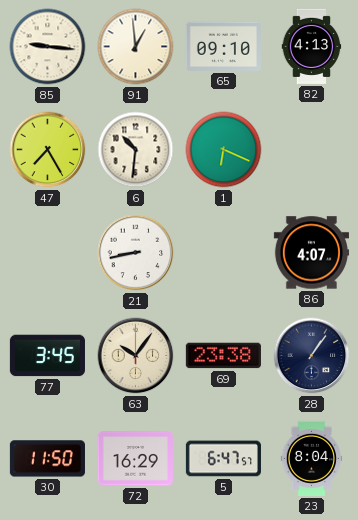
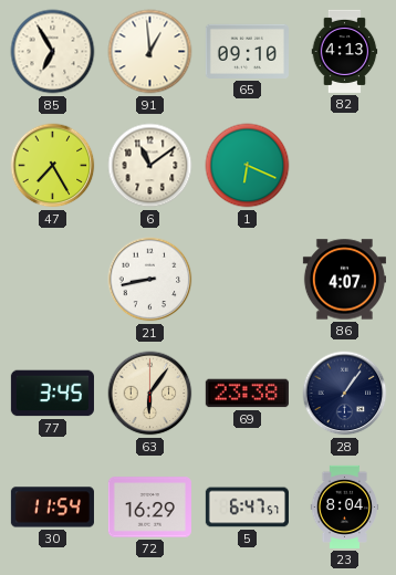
85: 9:16 -> 6:55
6: 10:31 -> 11:09
63: 10:06 -> 6:06
30: 11:50 -> 11:54
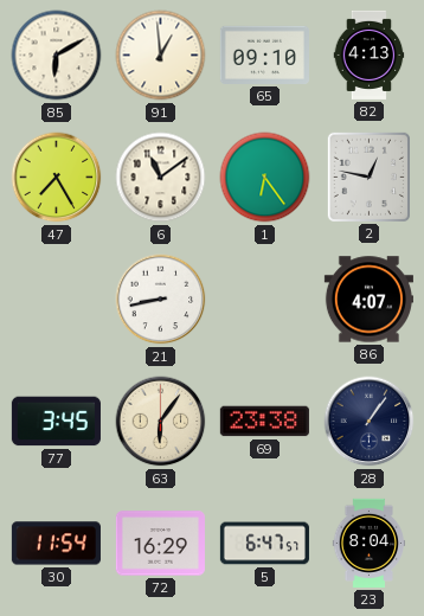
85: 6:55 -> 6:10
1: 6:19 -> 6:24
2: none -> 12:47
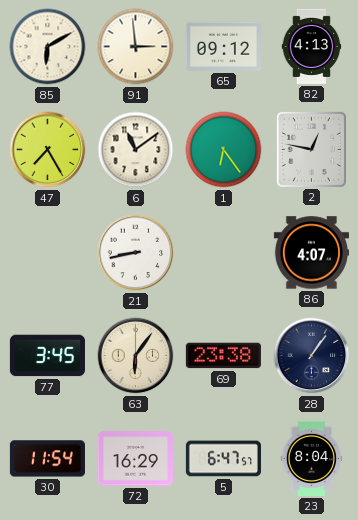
91: 12:59 -> 2:59
65: 09:10 -> 09:12
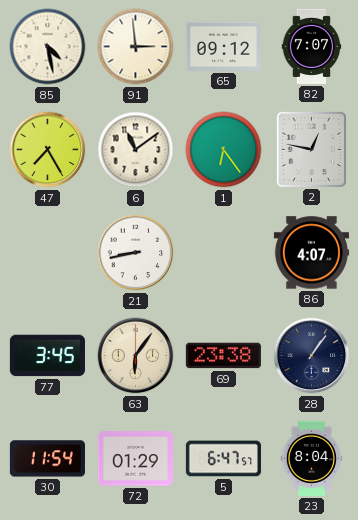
85: 6:10 -> 4:28
82: 4:13 -> 7:07
72: 16:29 -> 01:29
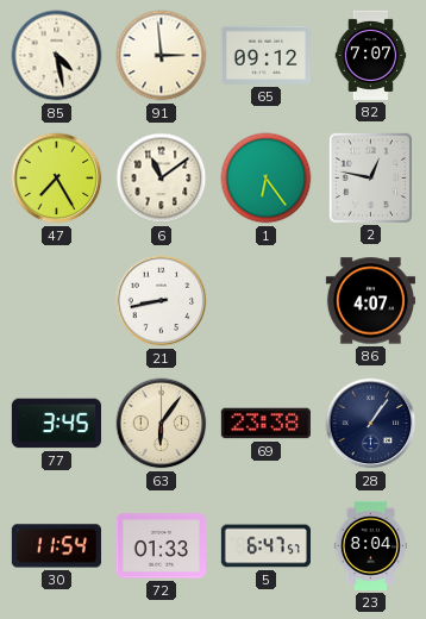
72: 01:29 -> 01:33
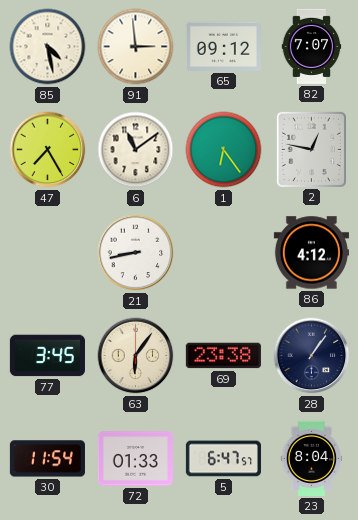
86: 4:07 -> 4:12
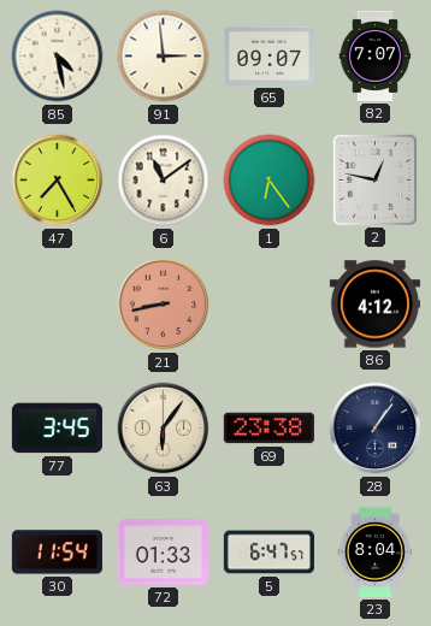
65: 09:12 -> 09:07
21 dial: white -> salmon
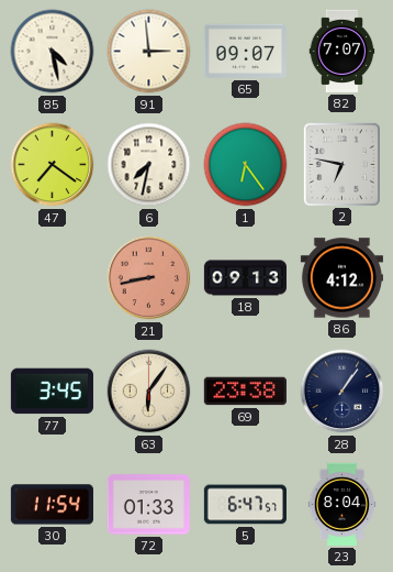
47: 7:25 -> 7:21
6: 11:09 -> 7:32
2: 12:47 -> 6:47
18: none -> 09:13
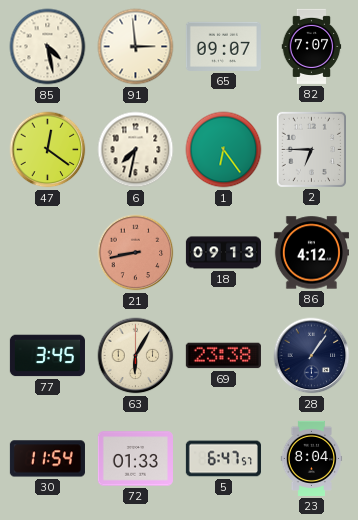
47: 7:21 -> 12:21
2: 6:47 -> 6:45
63: 6:06 -> 6:05
